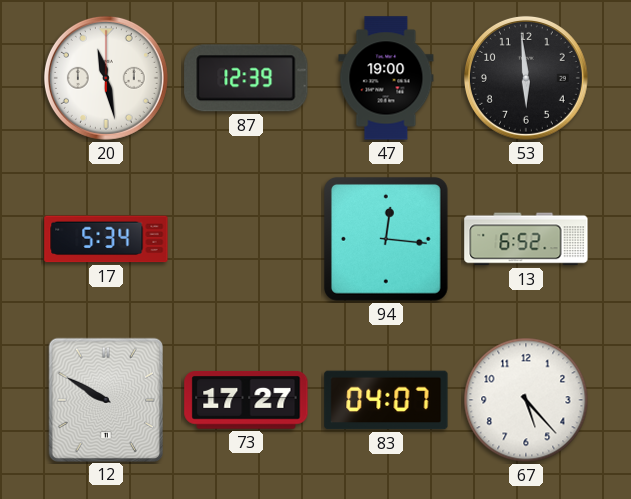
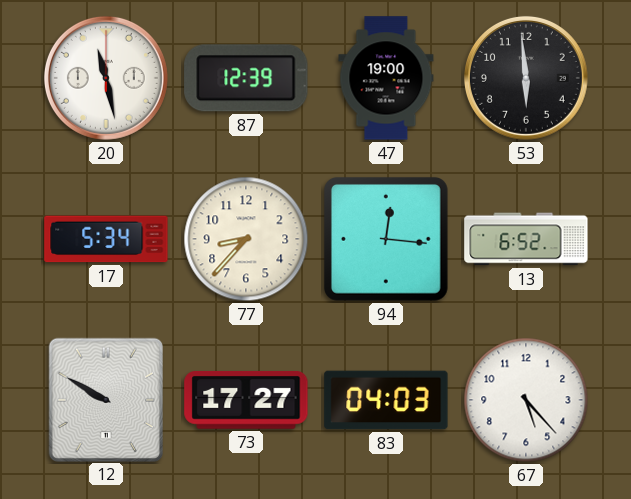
77: none -> 8:37
83: 04:07 -> 04:03
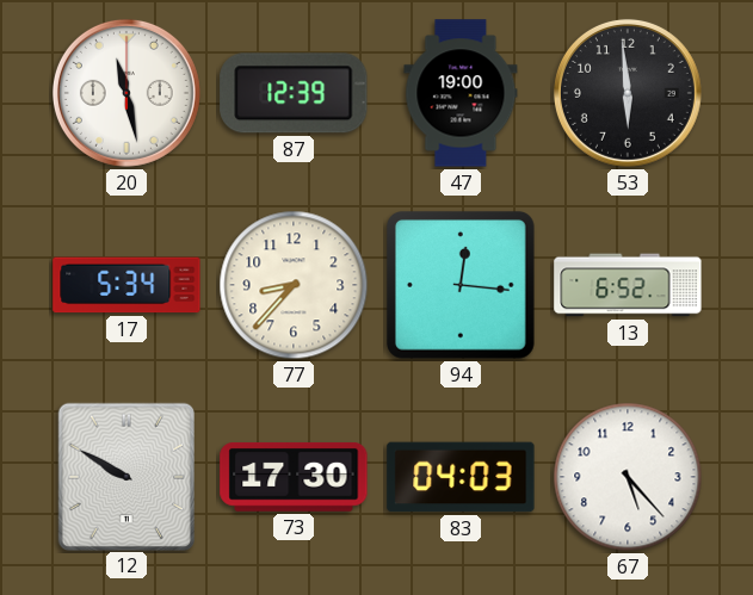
73: 17:27 -> 17:30
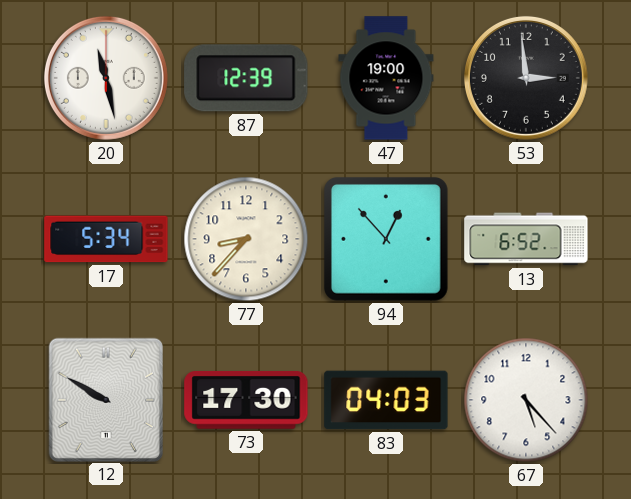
53: 5:59 -> 2:59
94: 12:16 -> 12:53
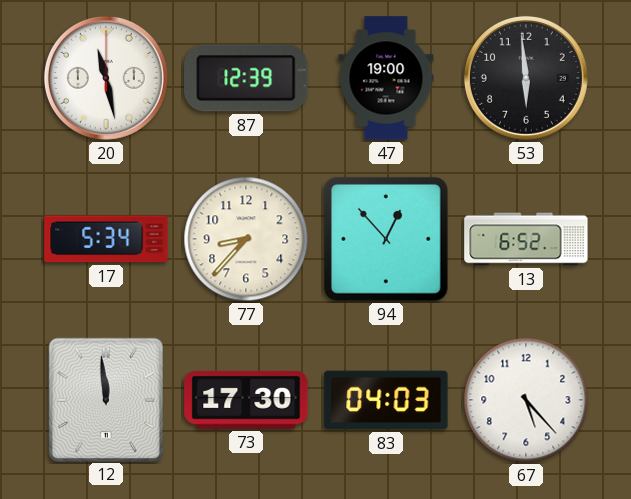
53: 2:59 -> 5:59
12: 9:50 -> 11:59
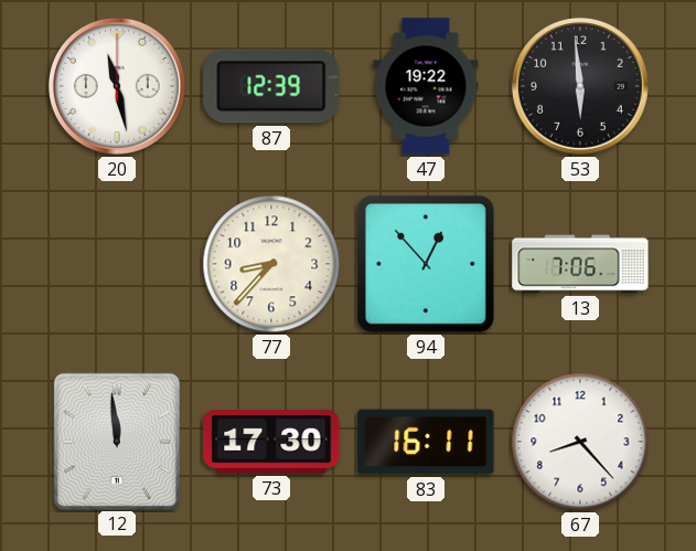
47: 19:00 -> 19:22
17: 5:34 -> none
13: 6:52 -> 7:06
83: 04:03 -> 16:11
67: 5:23 -> 8:23
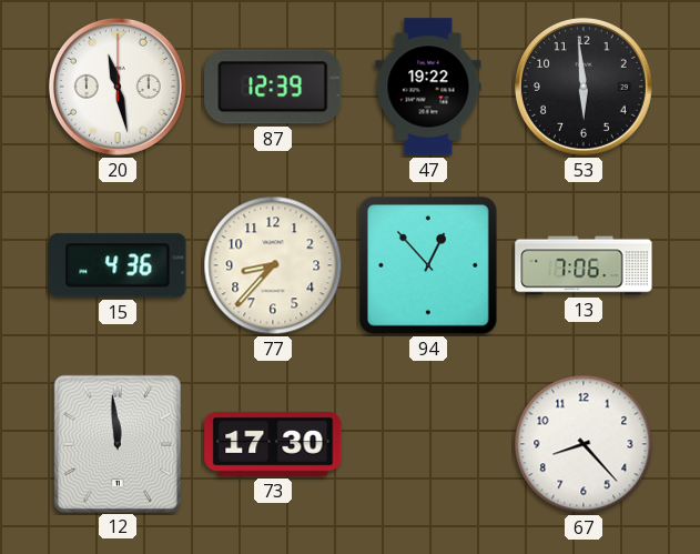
15: none -> 4:36
83: 16:11 -> none
